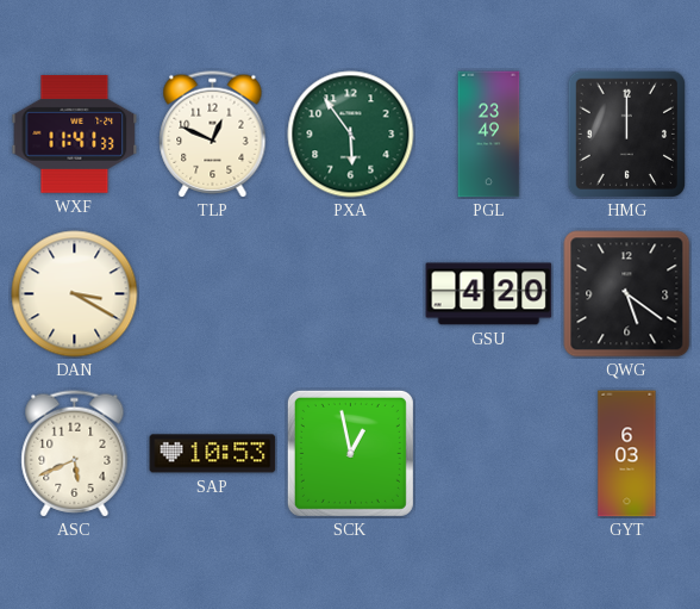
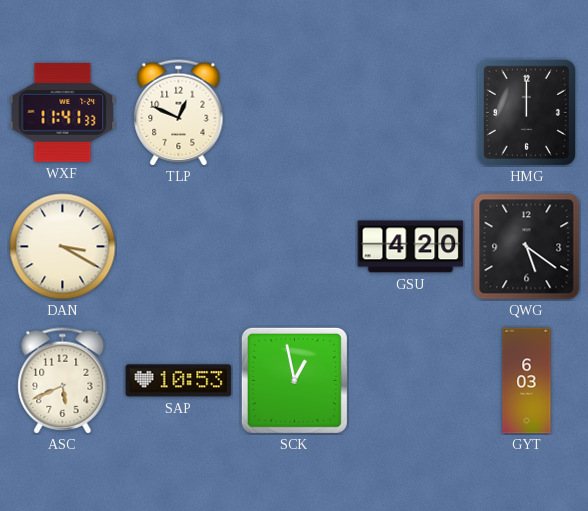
PXA: 5:54 -> none
PGL: 23:49 -> none
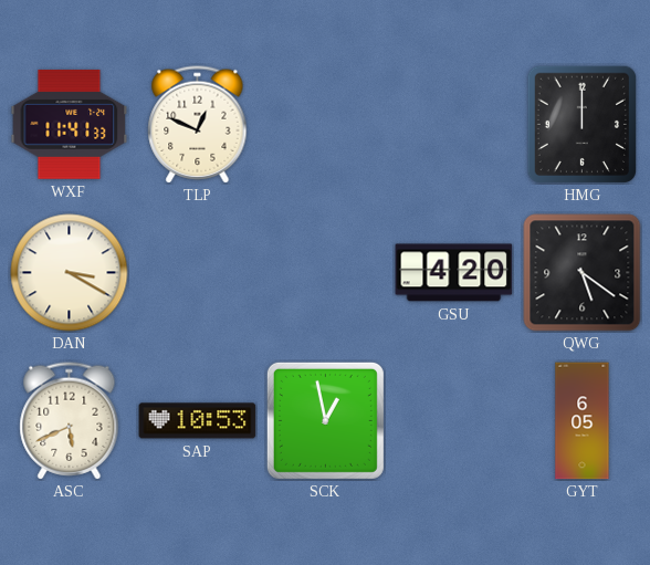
GYT: 6:03 -> 6:05
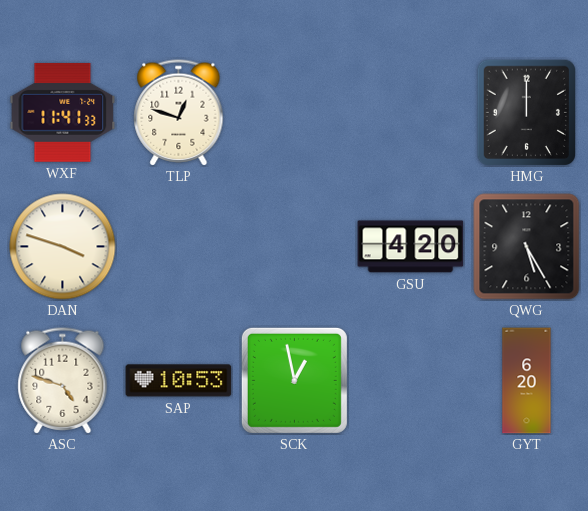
TLP: 12:49 -> 12:48
DAN: 3:20 -> 3:48
QWG: 5:21 -> 5:25
ASC: 5:41 -> 4:48
GYT: 6:05 -> 6:20
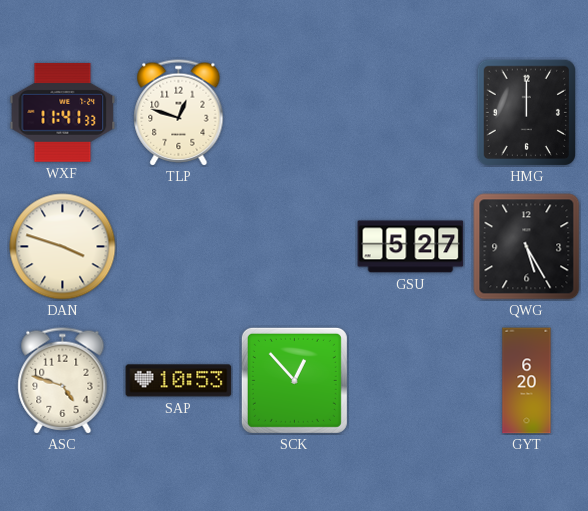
GSU: 4:20 -> 5:27
SCK: 12:58 -> 12:53
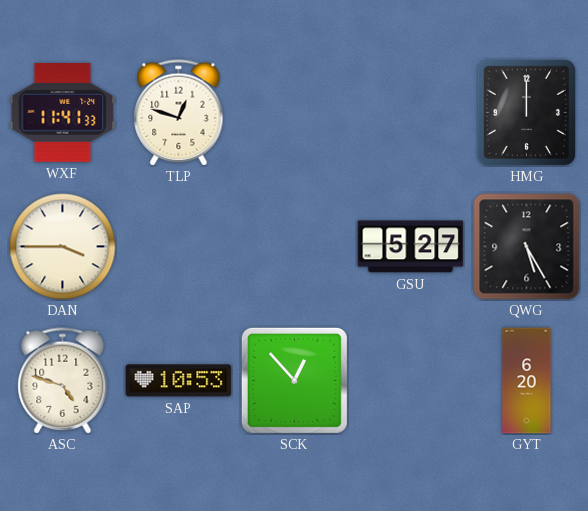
DAN: 3:48 -> 3:45
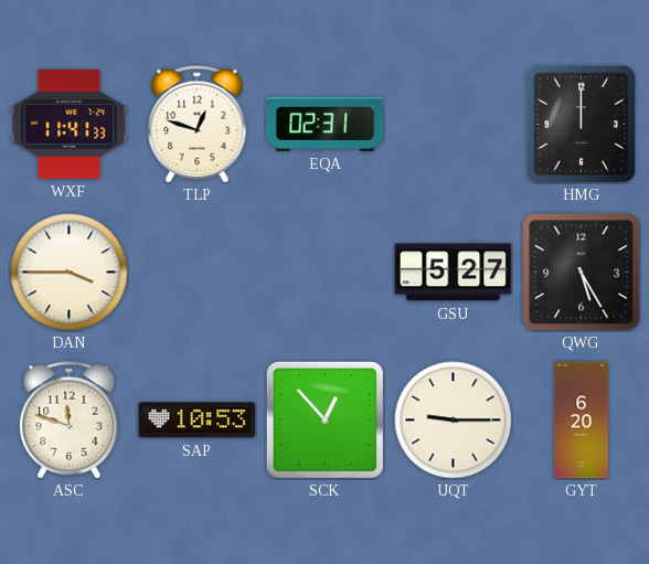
EQA: none -> 02:31
ASC: 4:48 -> 11:48
UQT: none -> 9:15
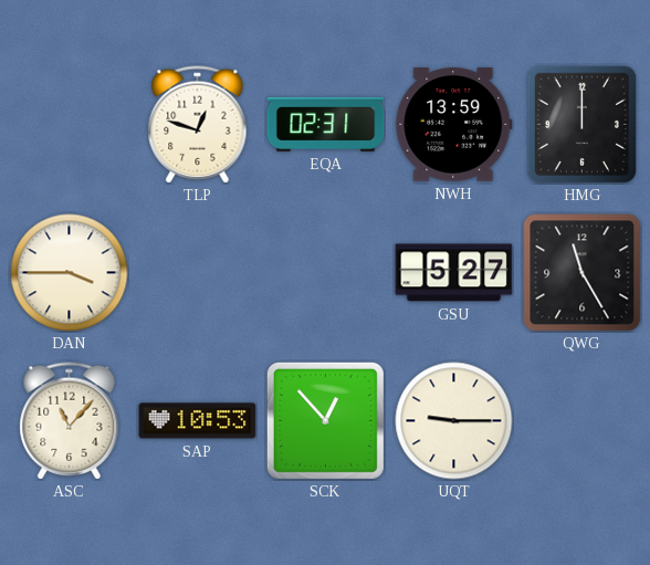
WXF: 11:41 -> none
NWH: none -> 13:59
QWG: 5:25 -> 11:25
ASC: 11:48 -> 11:07
GYT: 6:20 -> none
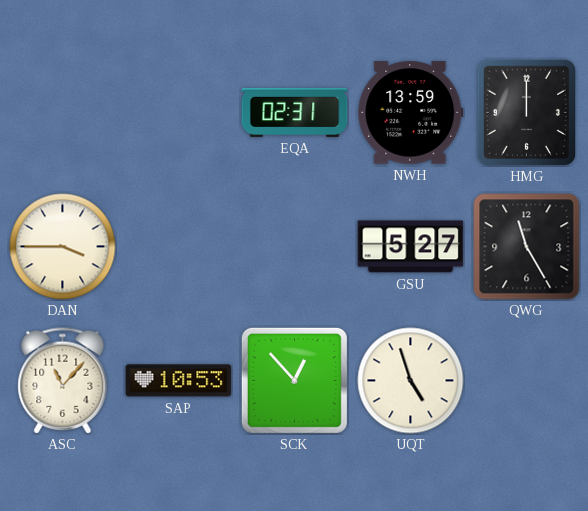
TLP: 12:48 -> none
UQT: 9:15 -> 4:57
